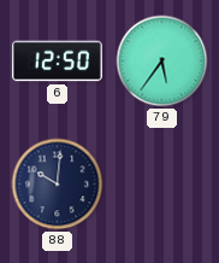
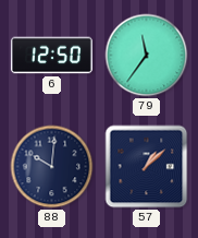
79: 5:36 -> 11:36
57: none -> 1:08
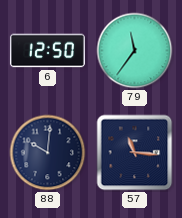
57: 1:08 -> 11:16
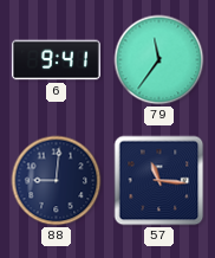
6: 12:50 -> 9:41
88: 10:01 -> 9:01
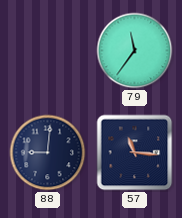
6: 9:41 -> none
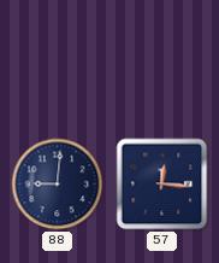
79: 11:36 -> none
57: 11:16 -> 12:16
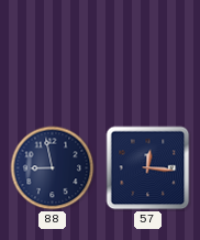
88: 9:01 -> 8:58
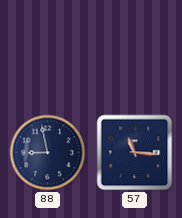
57: 12:16 -> 11:16
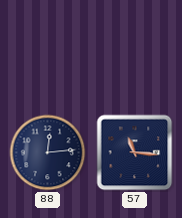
88: 8:58 -> 12:14
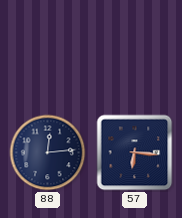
57: 11:16 -> 6:16
